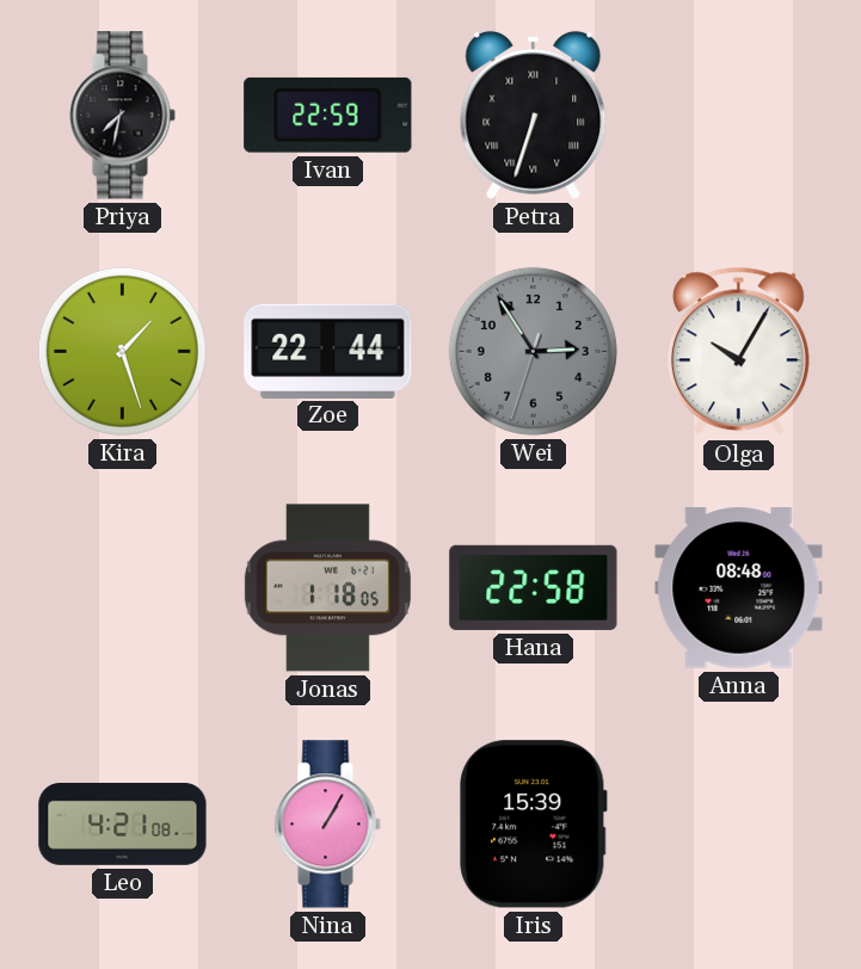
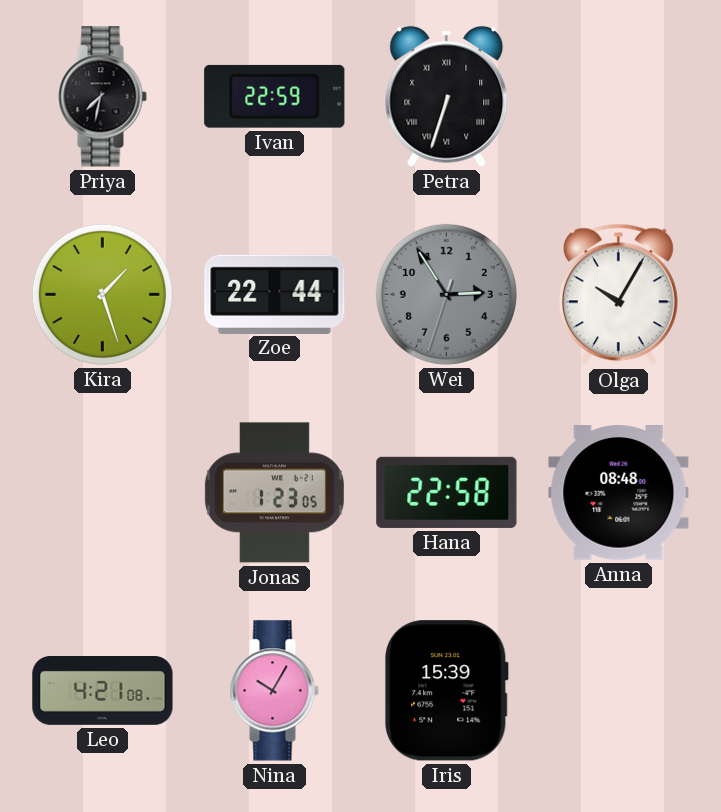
Jonas: 1:18 -> 1:23
Nina: 1:05 -> 10:05
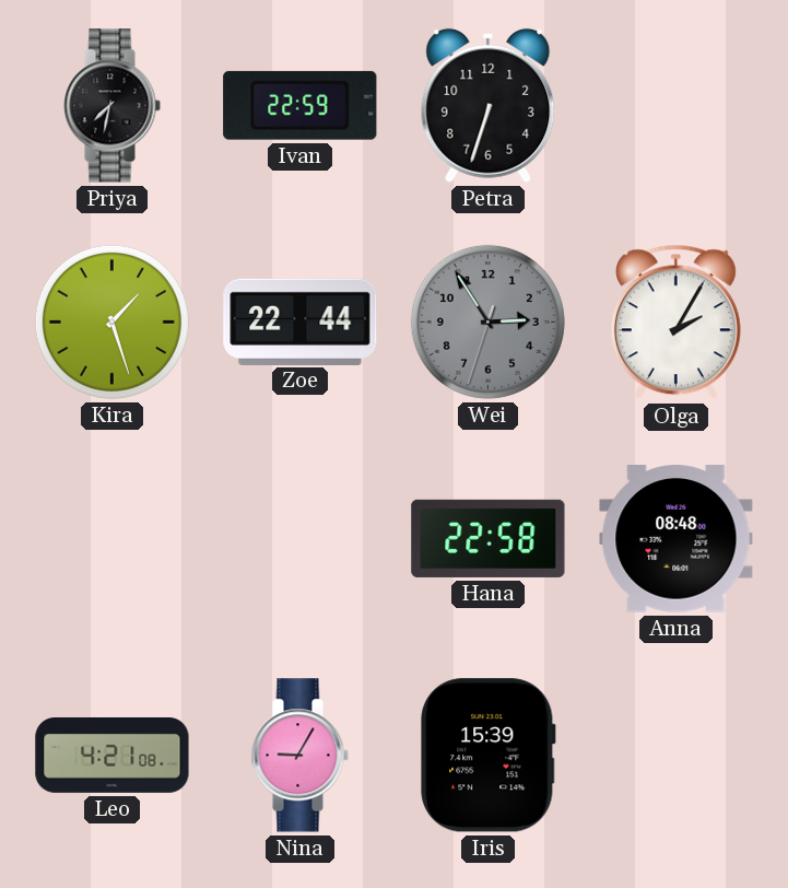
Petra numerals: Roman -> Arabic
Olga: 10:05 -> 2:05
Jonas: 1:23 -> none
Nina: 10:05 -> 9:05
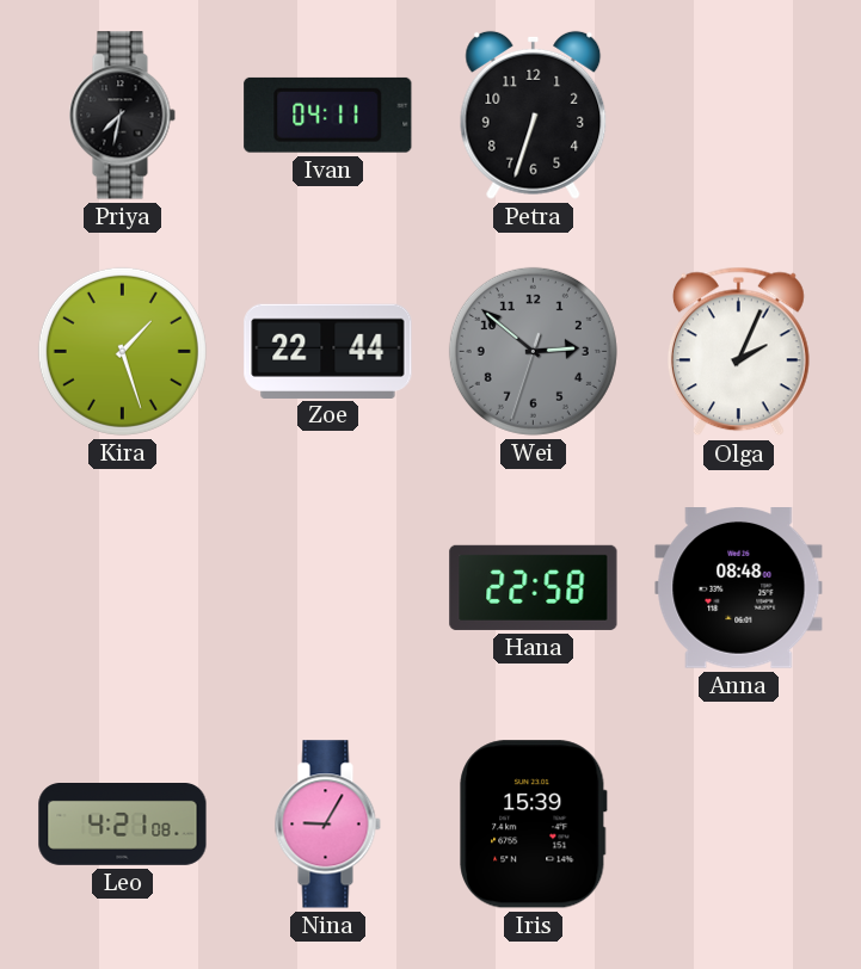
Ivan: 22:59 -> 04:11
Wei: 2:54 -> 2:51
Olga: 2:05 -> 2:04
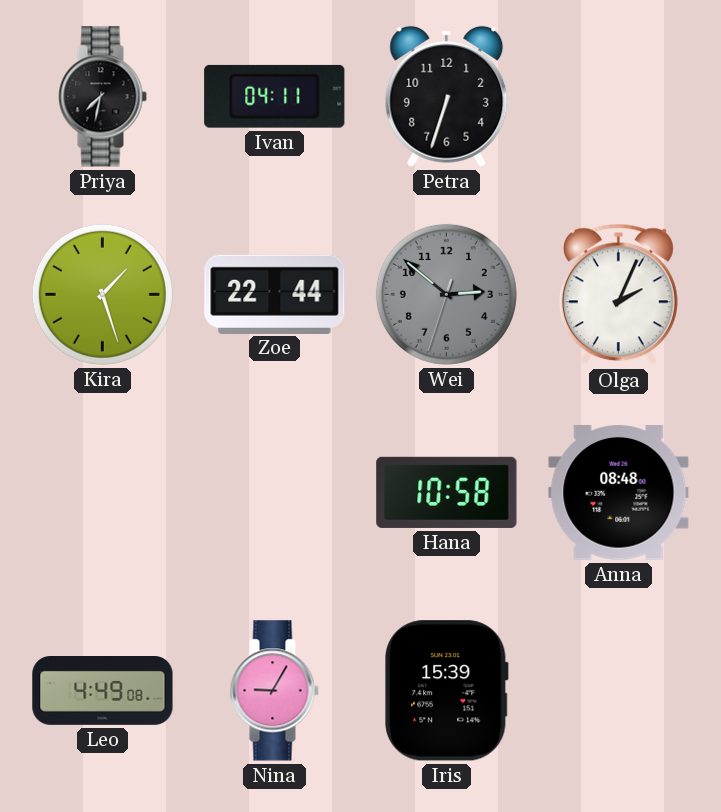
Hana: 22:58 -> 10:58
Leo: 4:21 -> 4:49
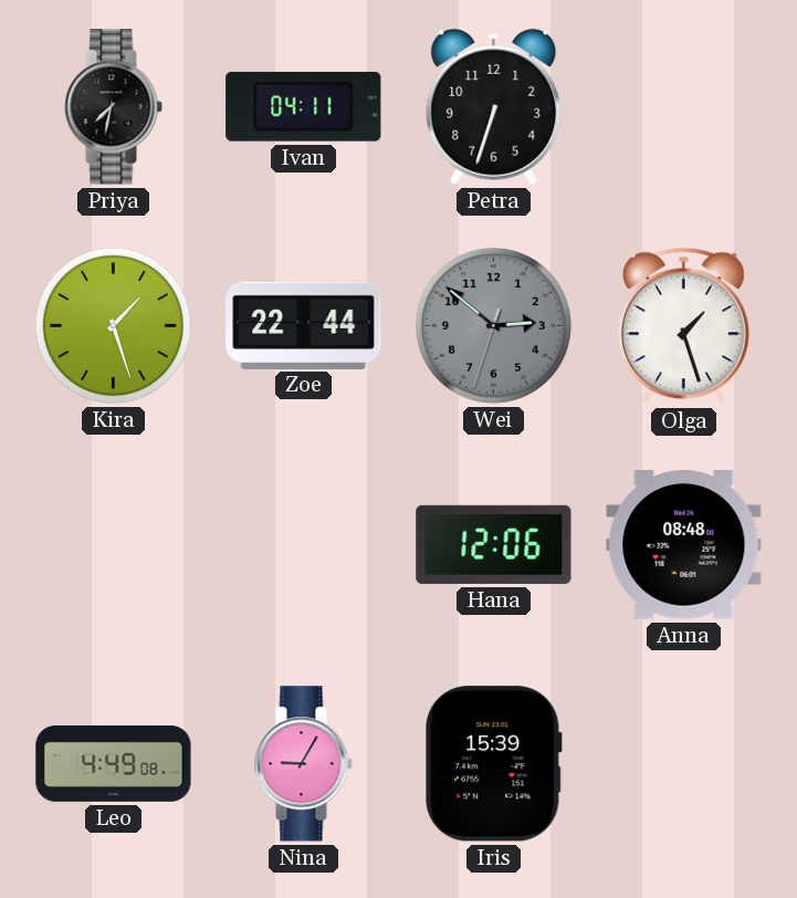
Olga: 2:04 -> 1:27
Hana: 10:58 -> 12:06
